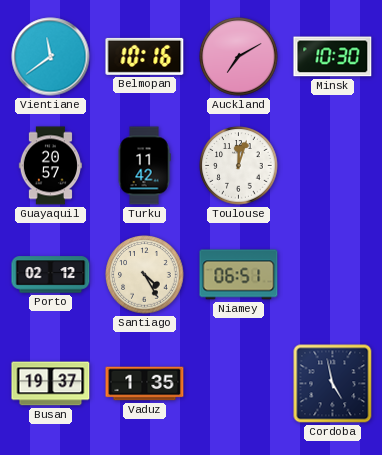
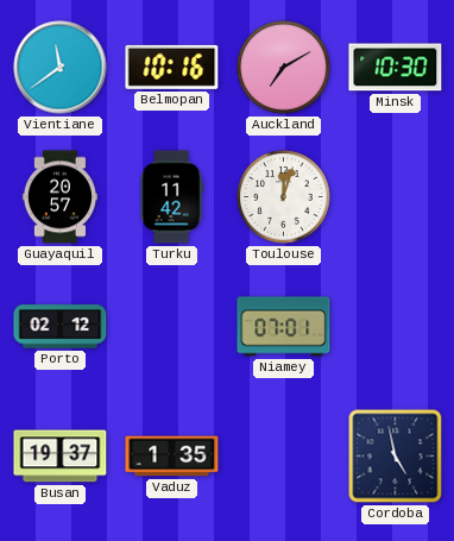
Santiago: 4:25 -> none
Niamey: 06:51 -> 07:01
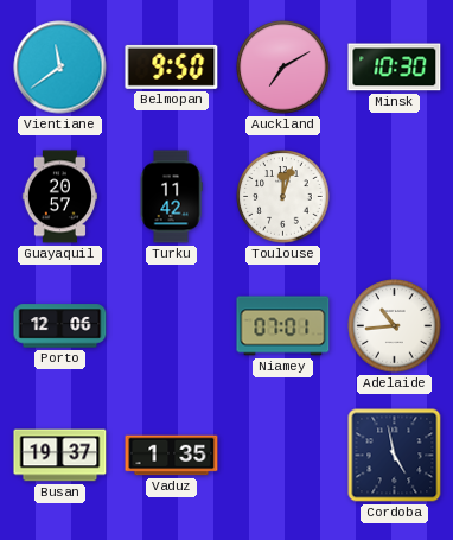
Belmopan: 10:16 -> 9:50
Porto: 02:12 -> 12:06
Adelaide: none -> 10:44
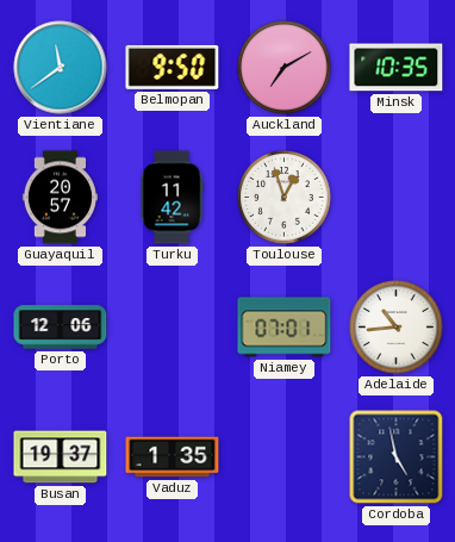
Minsk: 10:30 -> 10:35
Toulouse: 12:03 -> 12:57
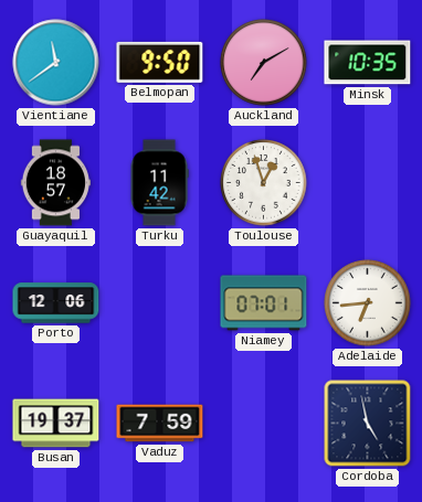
Guayaquil: 20:57 -> 18:57
Adelaide: 10:44 -> 6:44
Vaduz: 1:35 -> 7:59
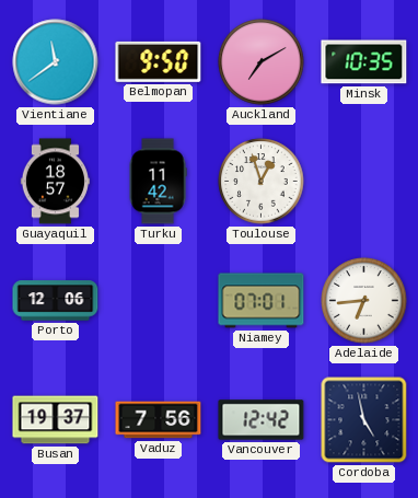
Vaduz: 7:59 -> 7:56
Vancouver: none -> 12:42
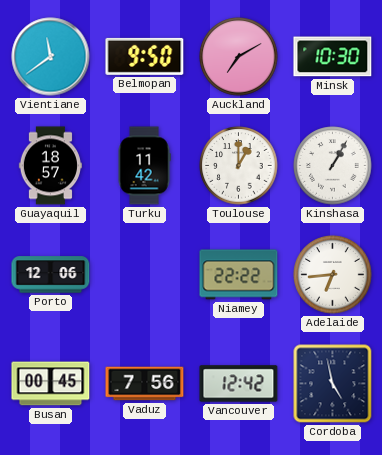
Minsk: 10:35 -> 10:30
Toulouse: 12:57 -> 1:00
Kinshasa: none -> 1:05
Niamey: 07:01 -> 22:22
Busan: 19:37 -> 00:45
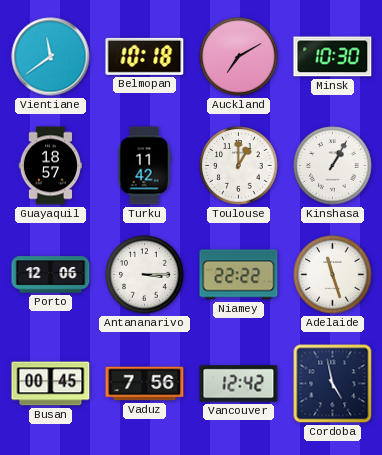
Belmopan: 9:50 -> 10:18
Antananarivo: none -> 3:15
Adelaide: 6:44 -> 11:27
